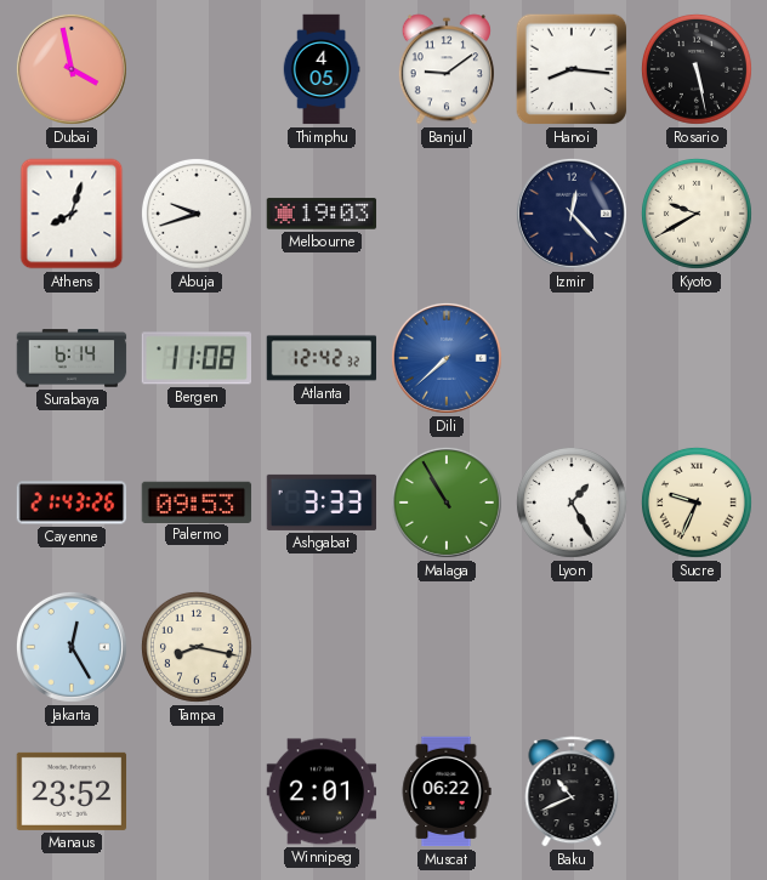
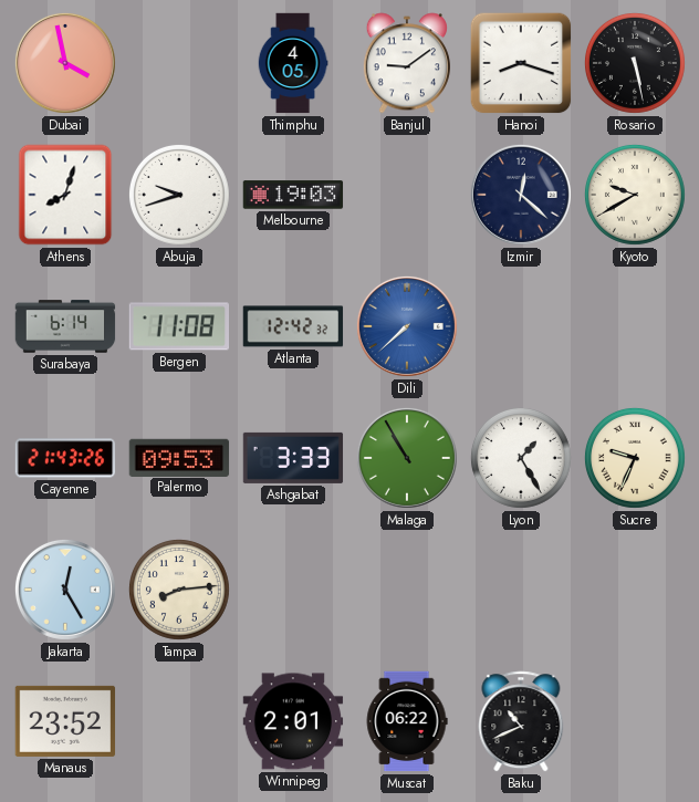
Hanoi: 8:16 -> 8:18
Izmir: 12:23 -> 12:22
Tampa: 8:17 -> 8:14
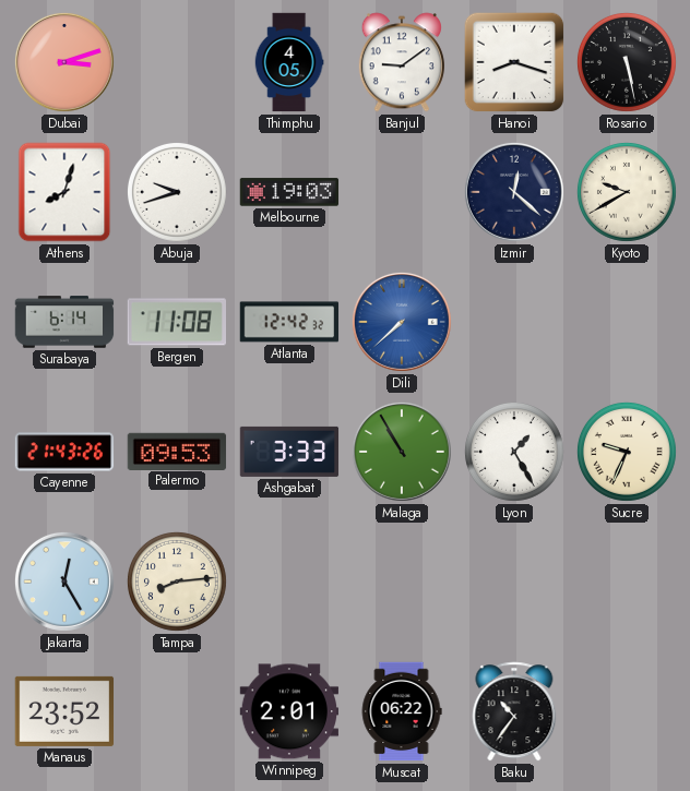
Dubai: 3:58 -> 3:12
Baku: 10:41 -> 10:36
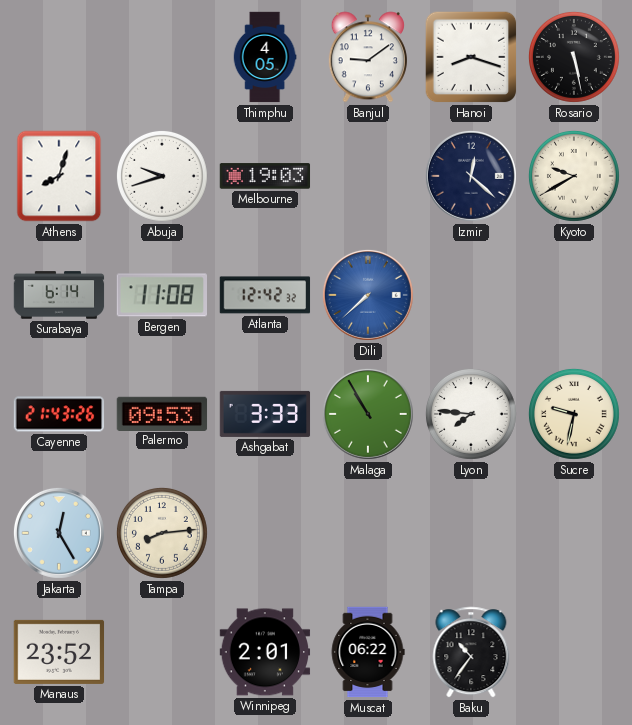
Dubai: 3:12 -> none
Lyon: 1:25 -> 7:46
Sucre: 9:34 -> 9:32
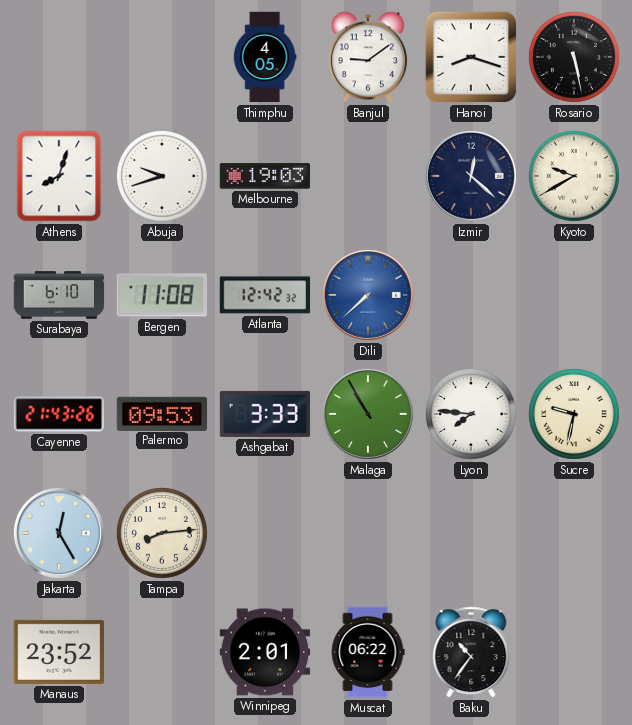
Surabaya: 6:14 -> 6:10
